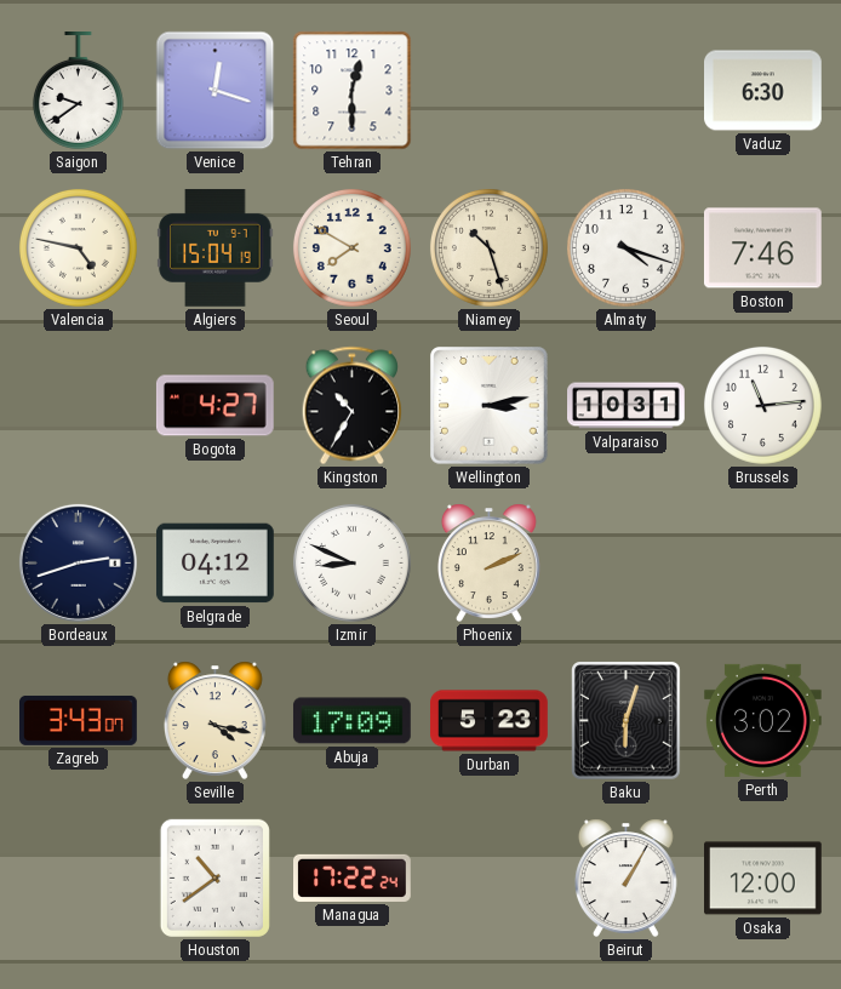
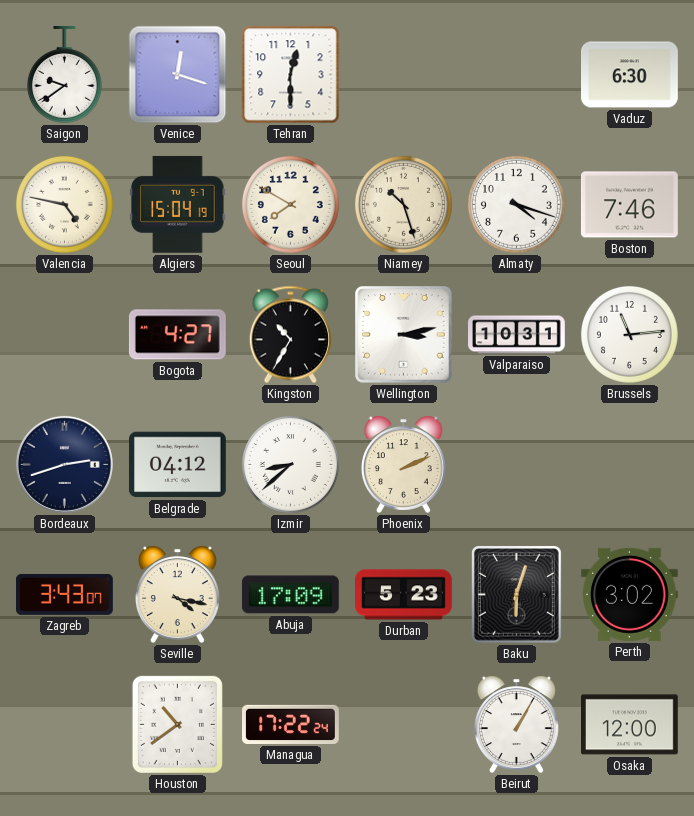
Izmir: 8:49 -> 8:38
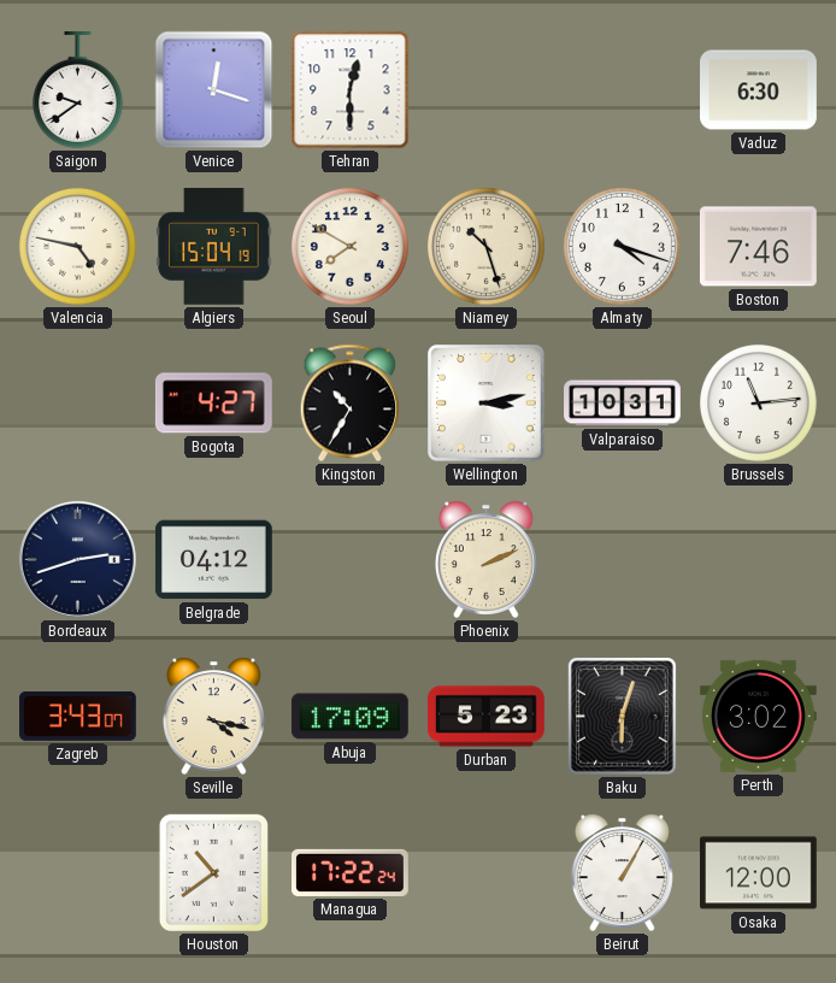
Izmir: 8:38 -> none
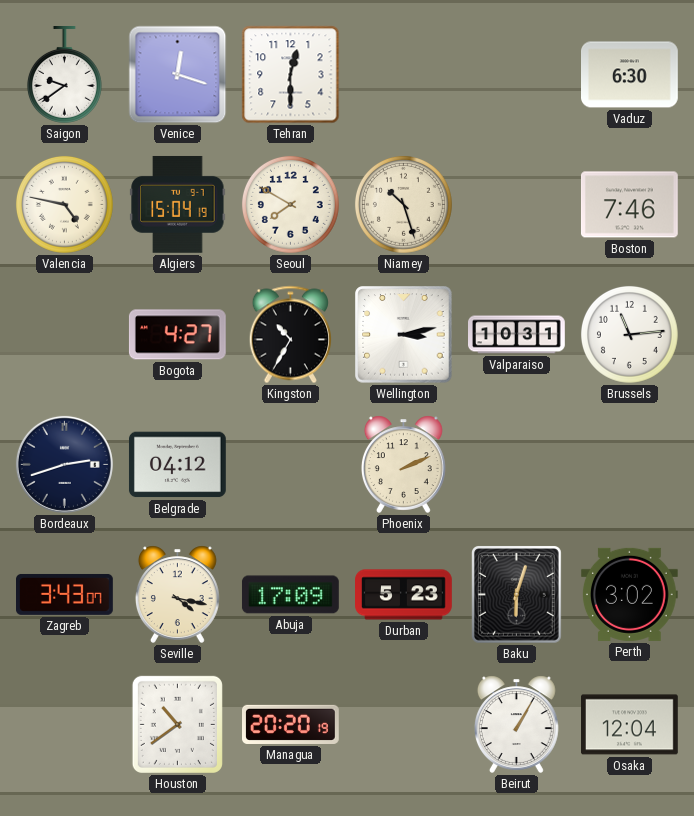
Almaty: 4:18 -> none
Managua: 17:22 -> 20:20
Osaka: 12:00 -> 12:04
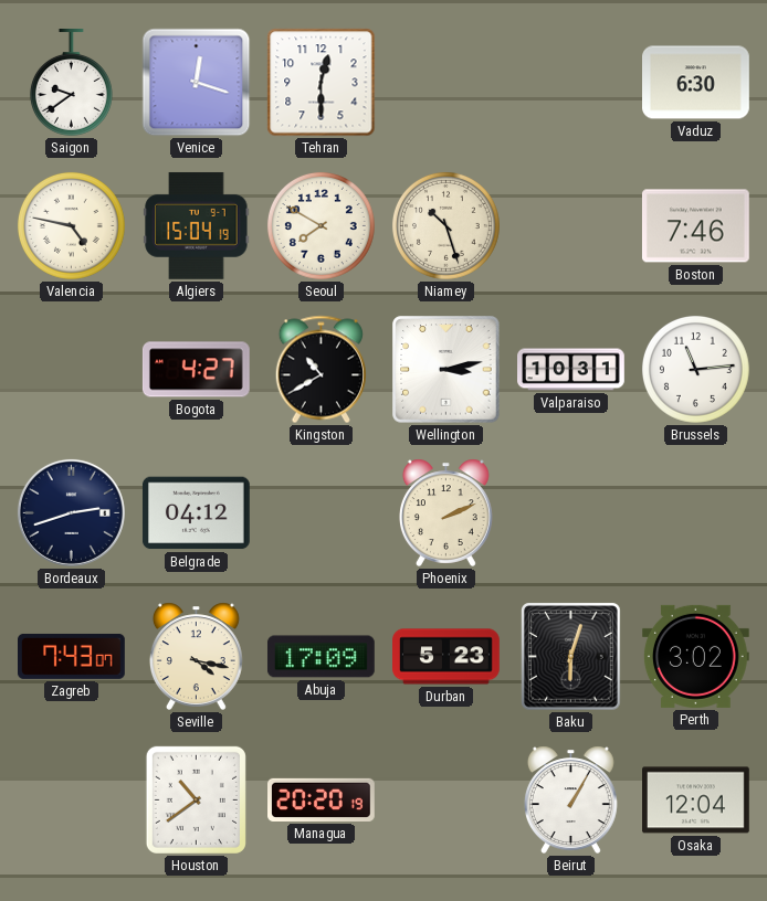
Kingston: 10:35 -> 10:40
Zagreb: 3:43 -> 7:43
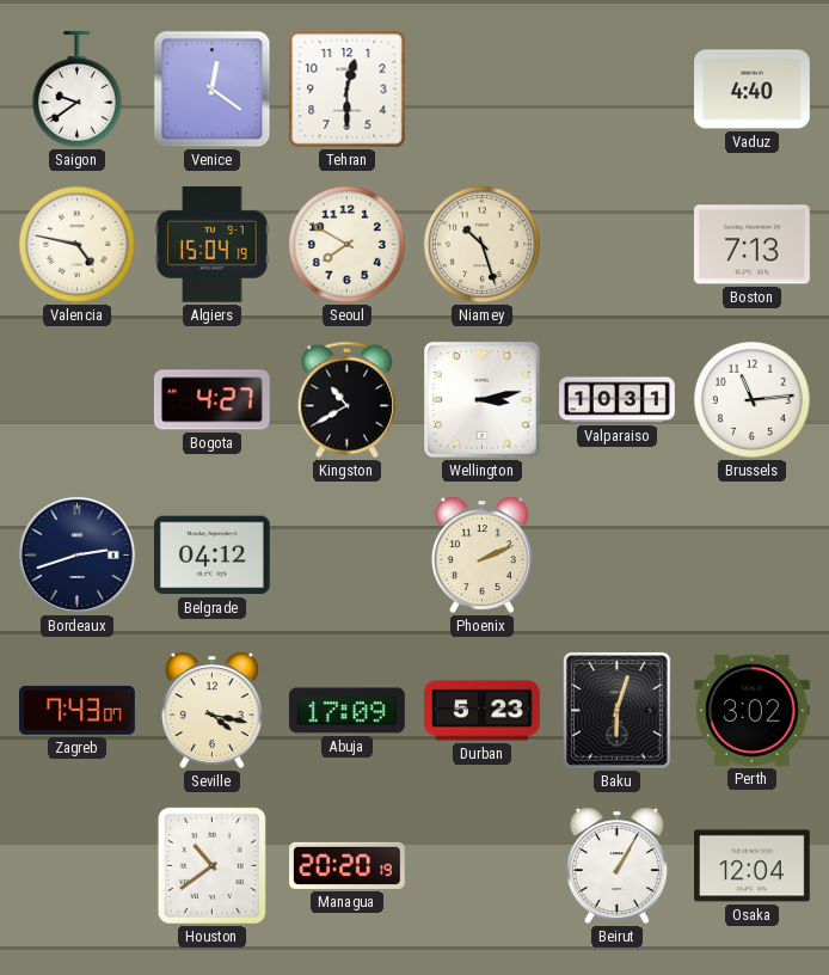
Venice: 12:18 -> 12:21
Vaduz: 6:30 -> 4:40
Boston: 7:46 -> 7:13
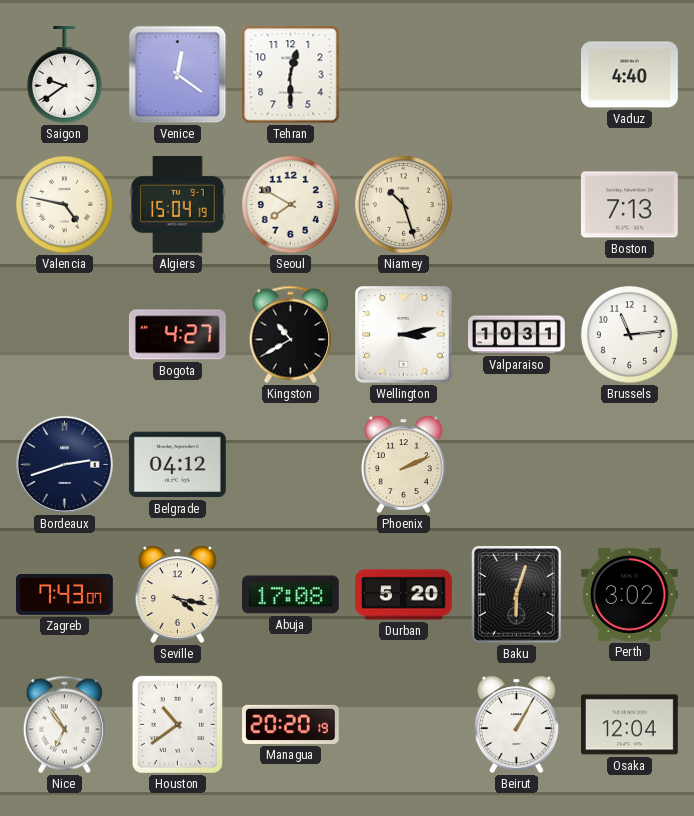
Abuja: 17:09 -> 17:08
Durban: 5:23 -> 5:20
Nice: none -> 6:54
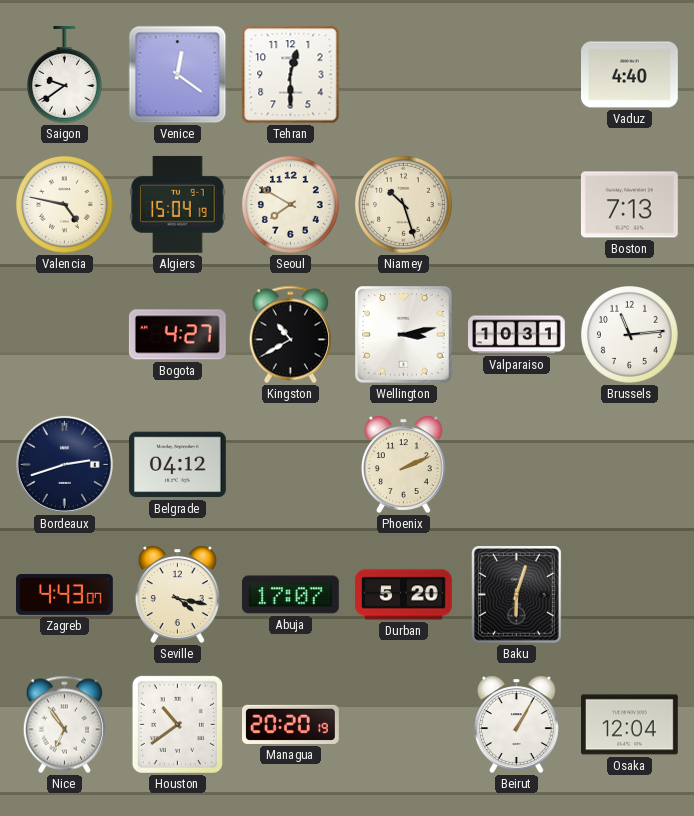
Zagreb: 7:43 -> 4:43
Abuja: 17:08 -> 17:07
Perth: 3:02 -> none
